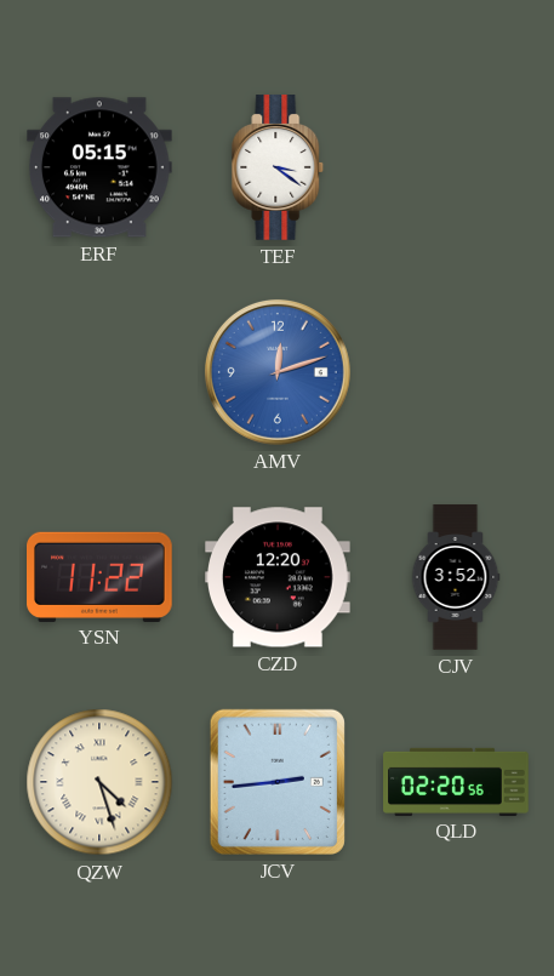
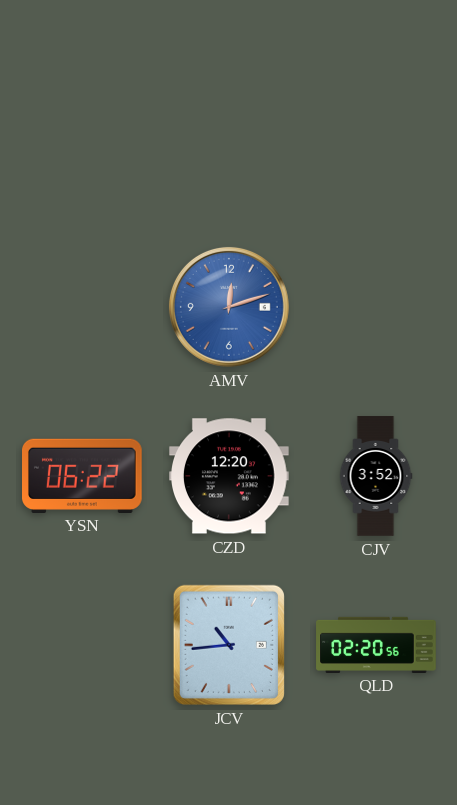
ERF: 05:15 -> none
TEF: 3:21 -> none
YSN: 11:22 -> 06:22
QZW: 4:27 -> none
JCV: 2:44 -> 10:44
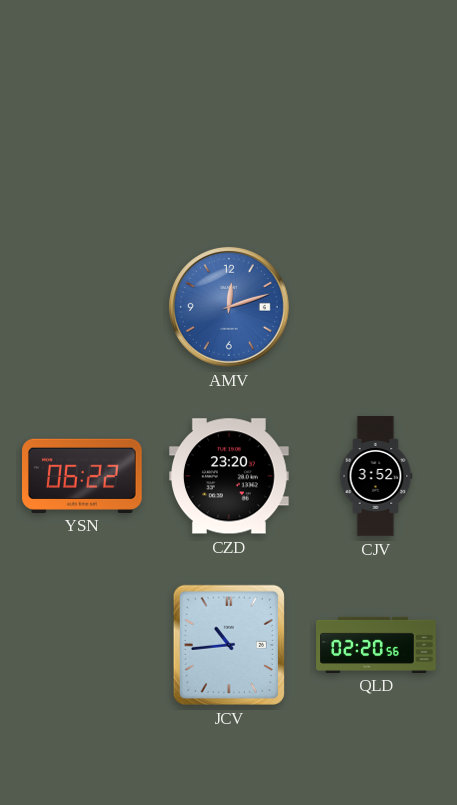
CZD: 12:20 -> 23:20
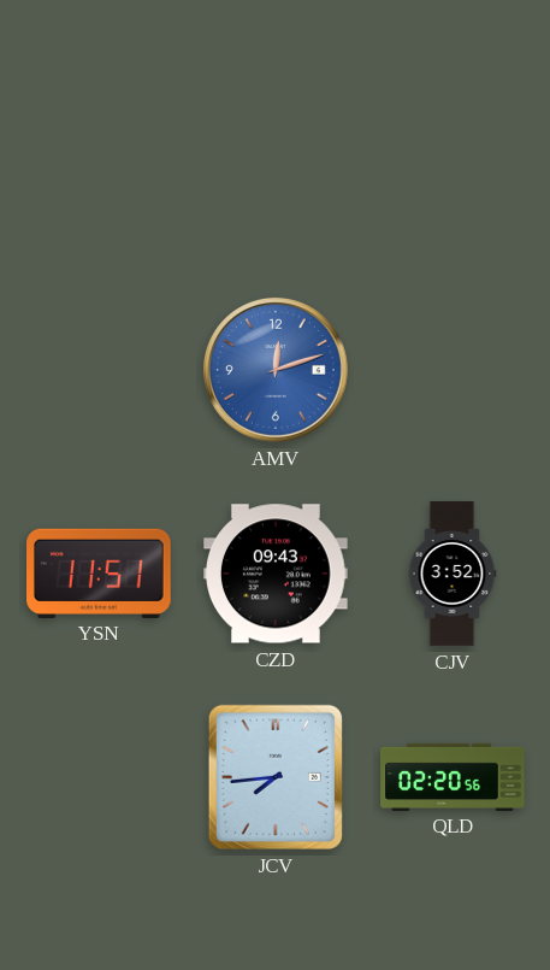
YSN: 06:22 -> 11:51
CZD: 23:20 -> 09:43
JCV: 10:44 -> 7:44
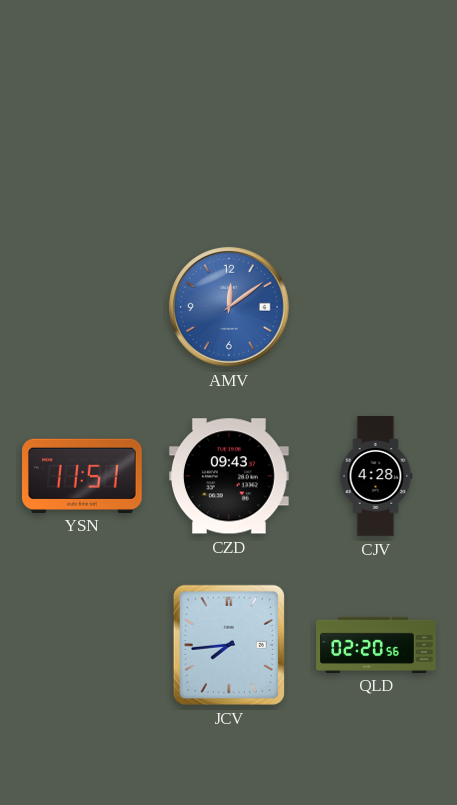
AMV: 12:12 -> 12:09
CJV: 3:52 -> 4:28
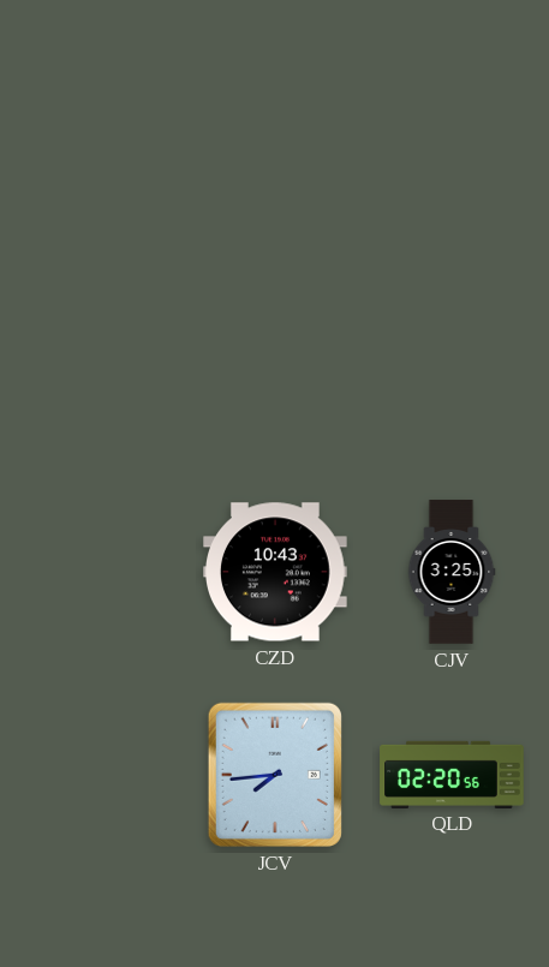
AMV: 12:09 -> none
YSN: 11:51 -> none
CZD: 09:43 -> 10:43
CJV: 4:28 -> 3:25
